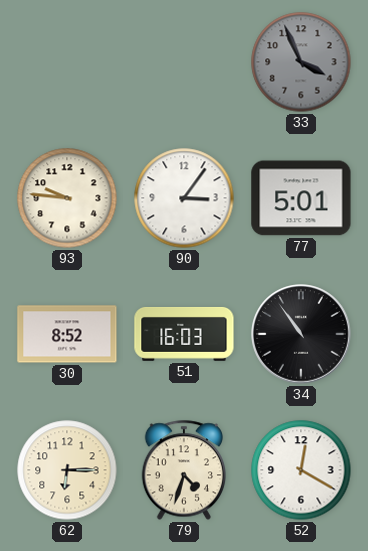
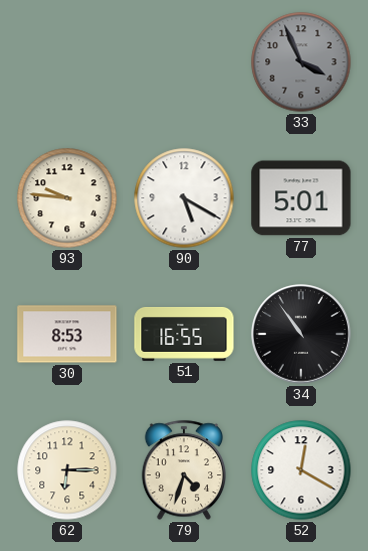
90: 3:06 -> 5:20
30: 8:52 -> 8:53
51: 16:03 -> 16:55
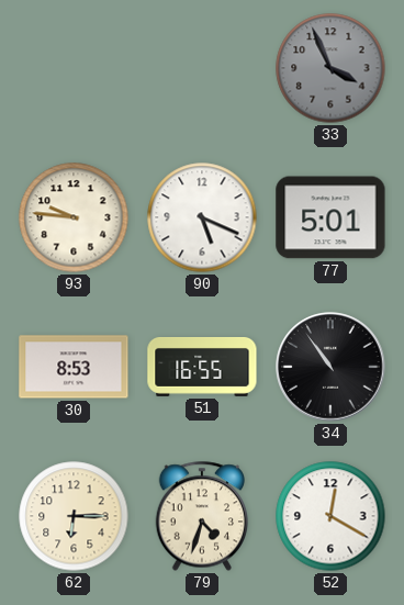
90: 5:20 -> 5:19
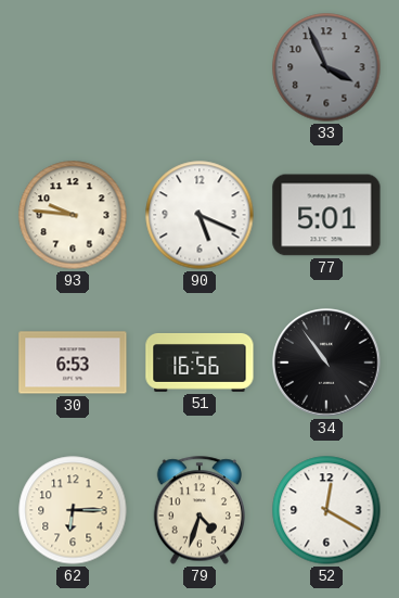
30: 8:53 -> 6:53
51: 16:55 -> 16:56
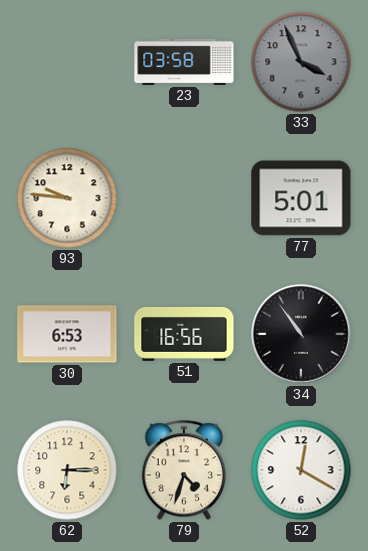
23: none -> 03:58
90: 5:19 -> none
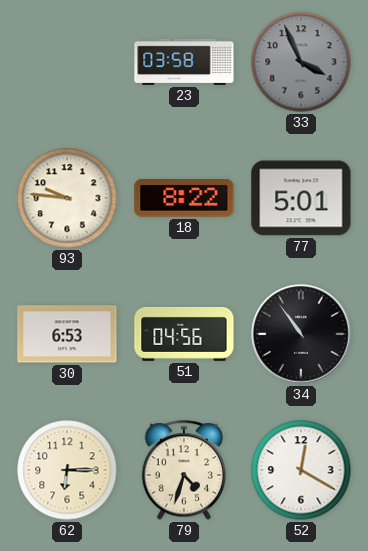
18: none -> 8:22
51: 16:56 -> 04:56
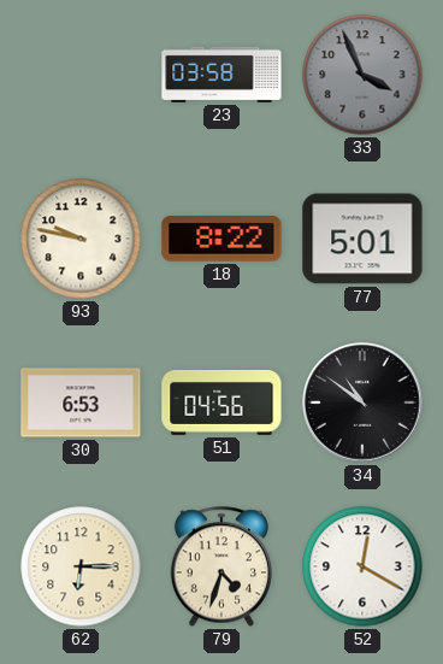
93: 9:46 -> 9:47
34: 10:54 -> 10:51
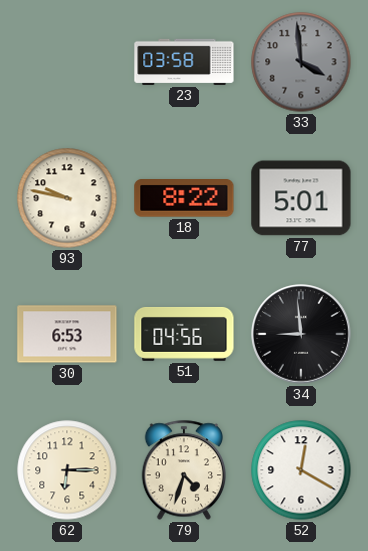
33: 3:56 -> 3:59
34: 10:51 -> 8:59
